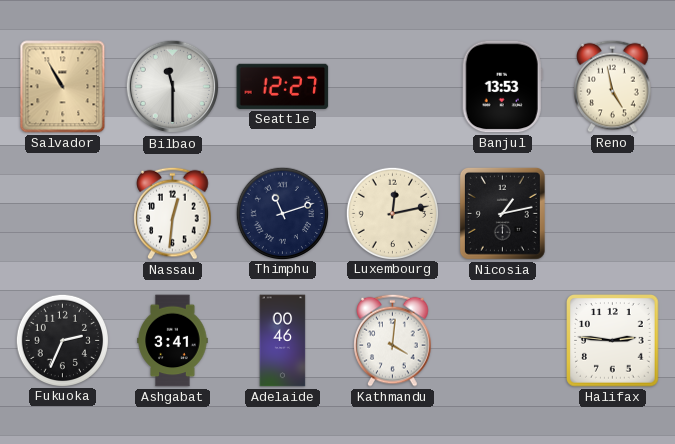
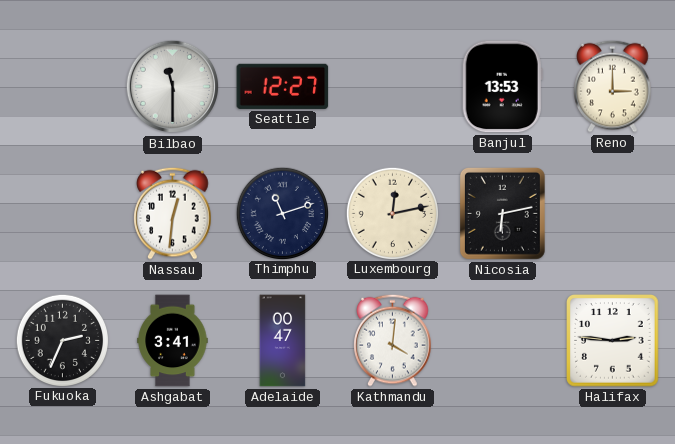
Salvador: 10:55 -> none
Reno: 4:58 -> 3:00
Nicosia: 1:13 -> 6:13
Adelaide: 00:46 -> 00:47
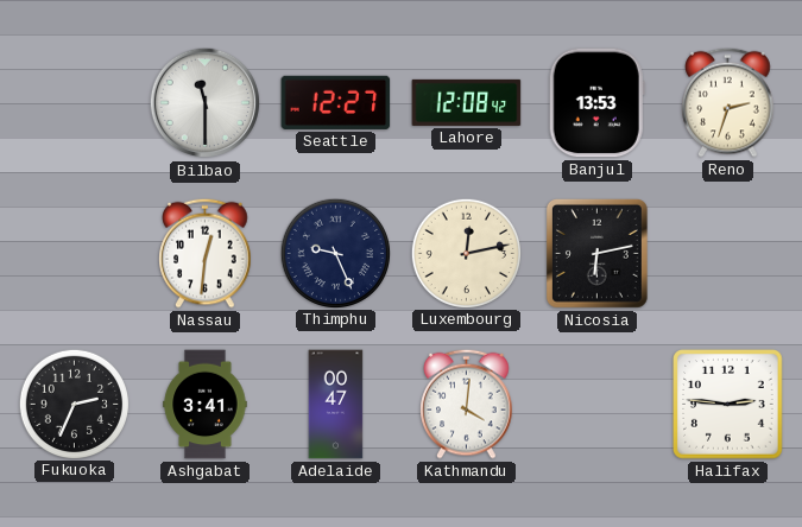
Lahore: none -> 12:08
Reno: 3:00 -> 2:33
Thimphu: 11:12 -> 9:26
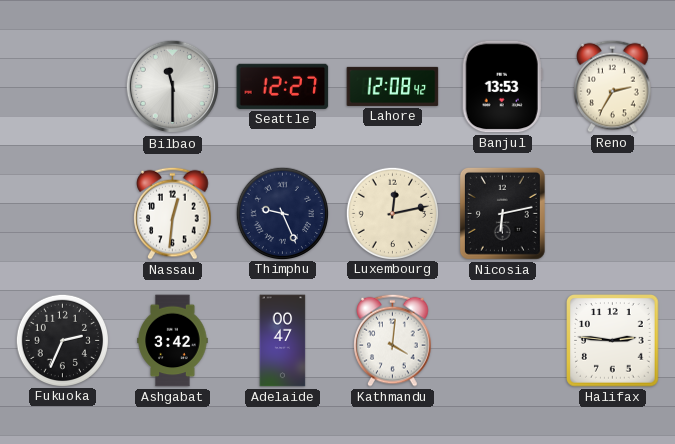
Reno: 2:33 -> 2:35
Ashgabat: 3:41 -> 3:42
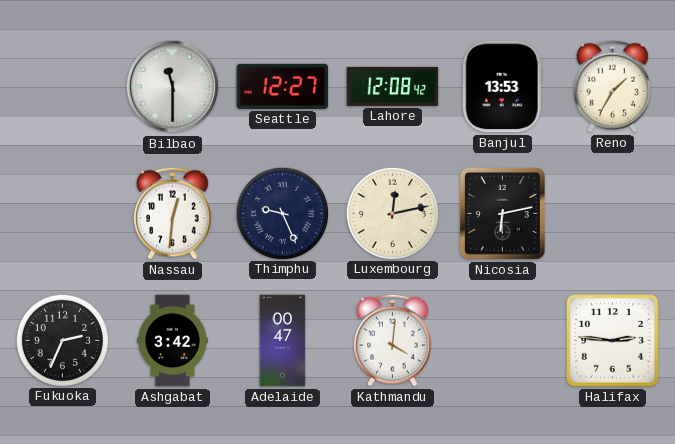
Reno: 2:35 -> 1:35
